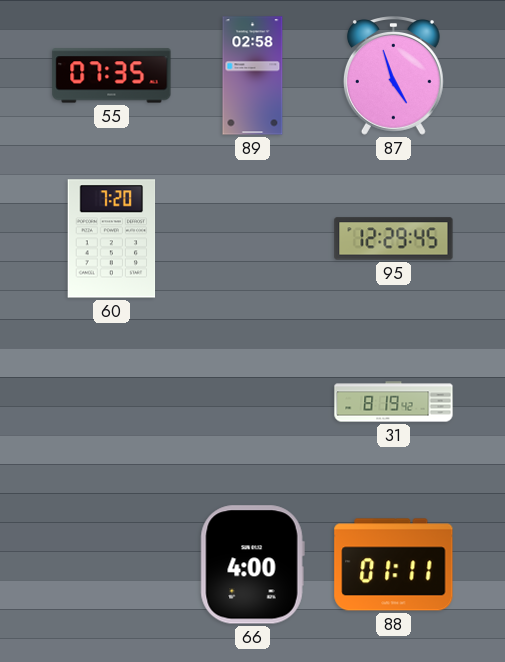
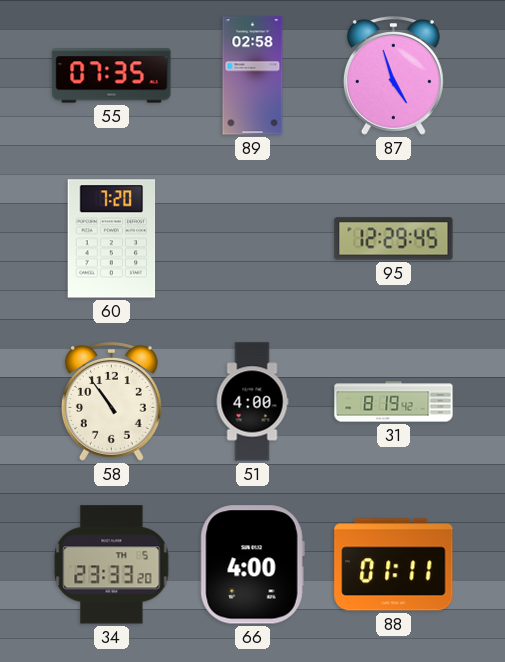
58: none -> 10:54
51: none -> 4:00
34: none -> 23:33
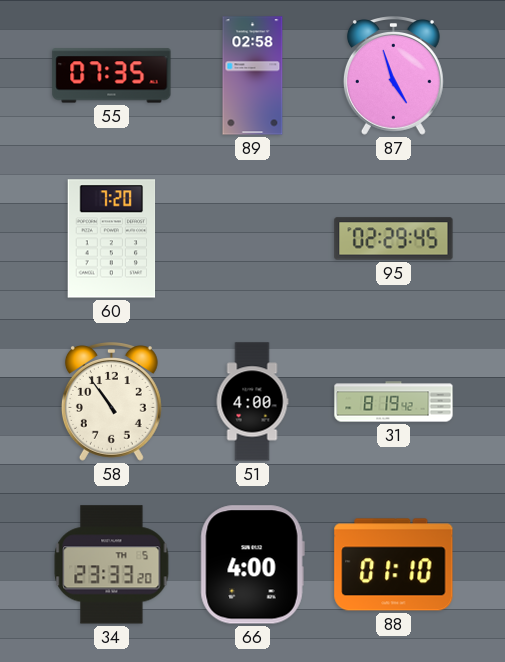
95: 12:29 -> 02:29
88: 01:11 -> 01:10
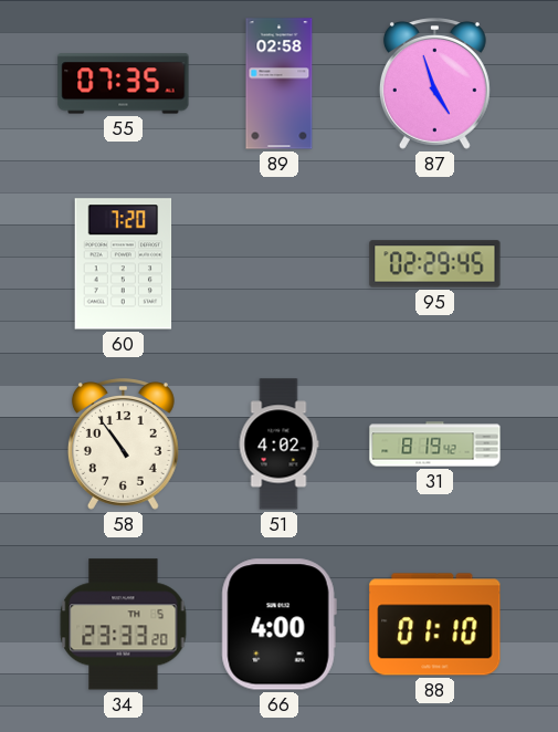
51: 4:00 -> 4:02
